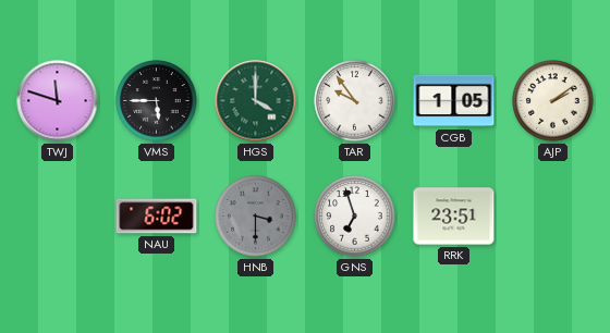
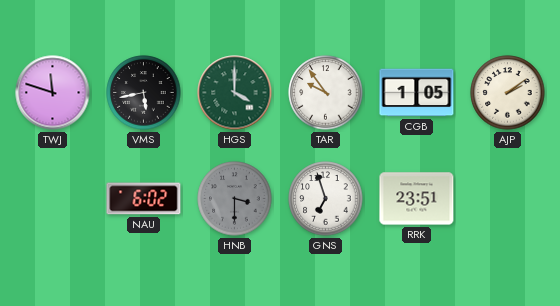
VMS: 5:45 -> 5:43
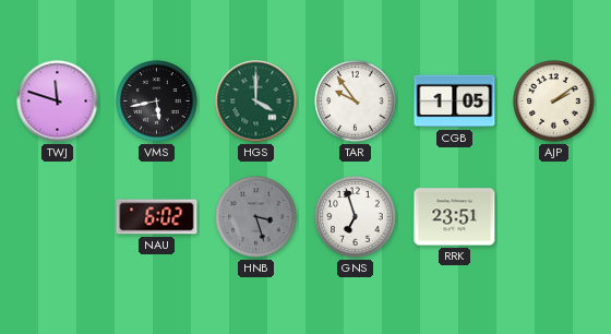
HNB: 3:30 -> 3:27
